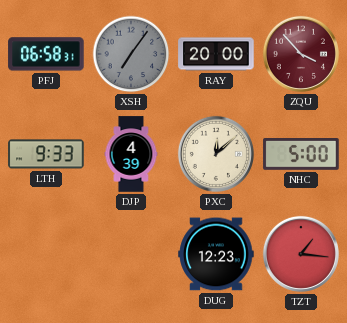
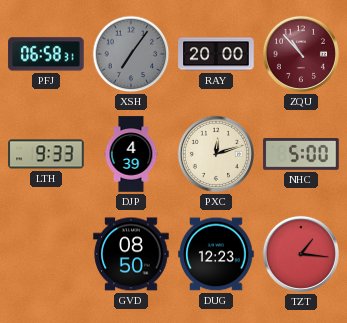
ZQU: 3:53 -> 10:53
PXC: 12:08 -> 12:12
GVD: none -> 08:50
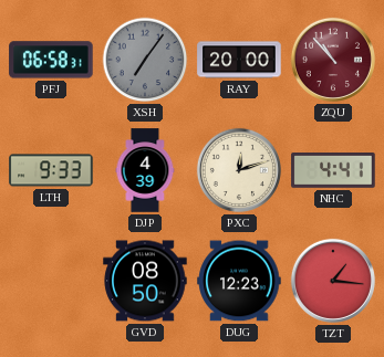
NHC: 5:00 -> 4:41
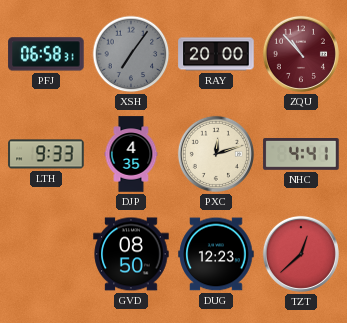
DJP: 4:39 -> 4:35
TZT: 1:16 -> 12:38
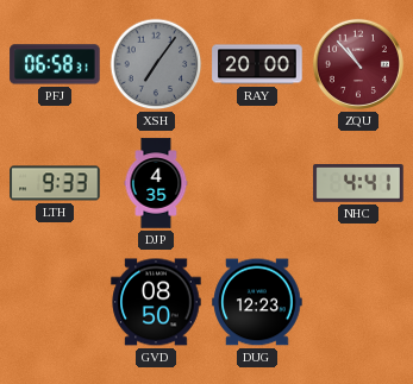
PXC: 12:12 -> none
TZT: 12:38 -> none
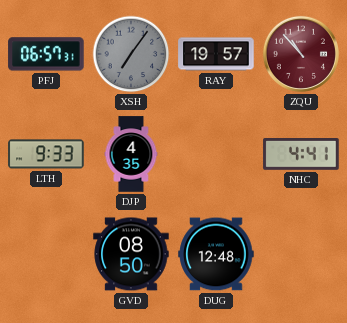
PFJ: 06:58 -> 06:57
RAY: 20:00 -> 19:57
DUG: 12:23 -> 12:48
